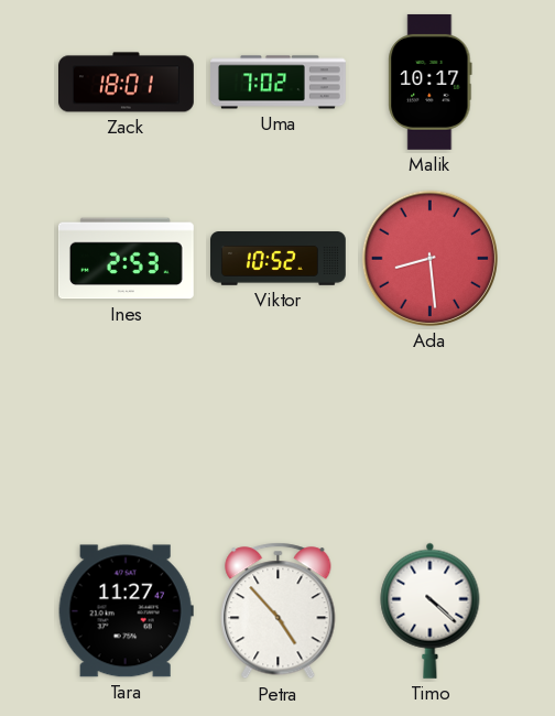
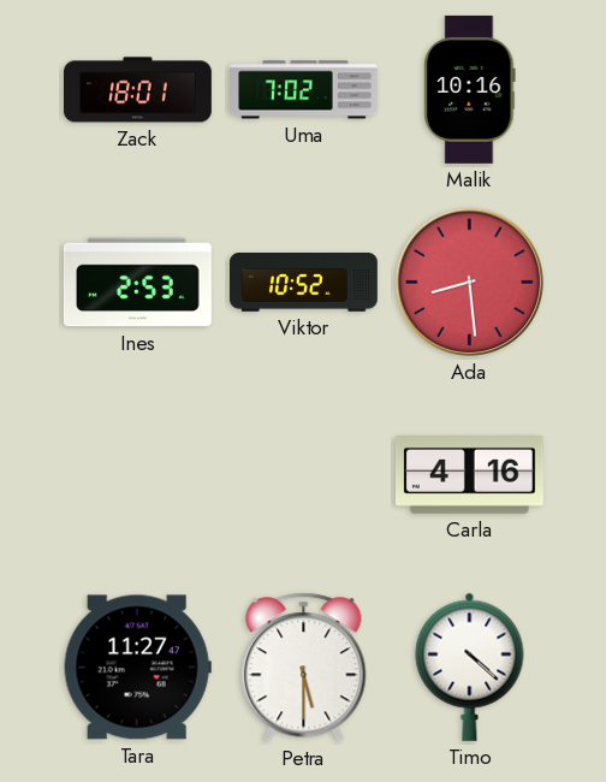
Malik: 10:17 -> 10:16
Carla: none -> 4:16
Petra: 4:53 -> 5:30
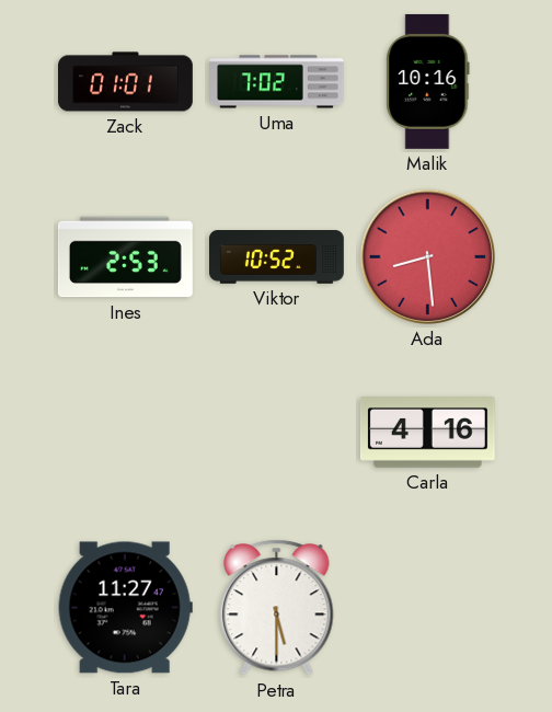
Zack: 18:01 -> 01:01
Timo: 4:22 -> none
